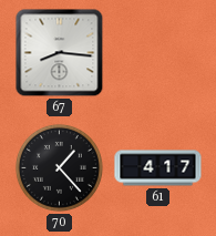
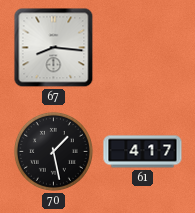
70: 1:23 -> 1:28
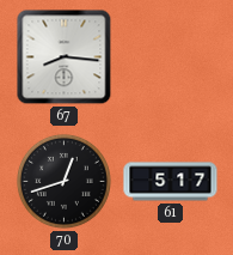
70: 1:28 -> 12:42
61: 4:17 -> 5:17
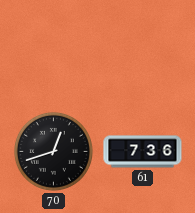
67: 8:16 -> none
61: 5:17 -> 7:36
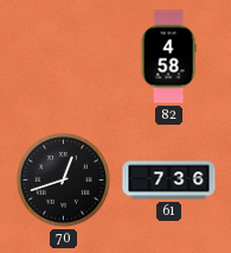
82: none -> 4:58
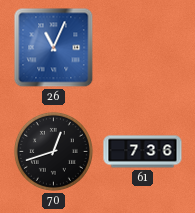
26: none -> 11:04
82: 4:58 -> none
